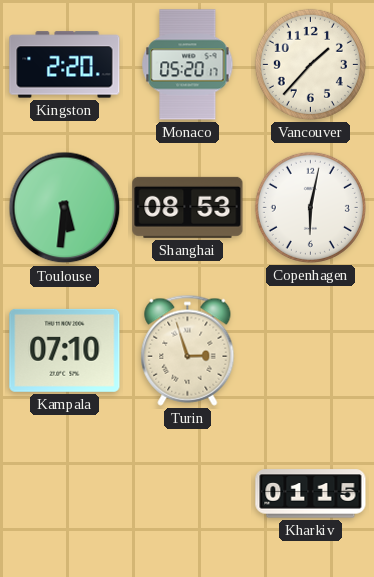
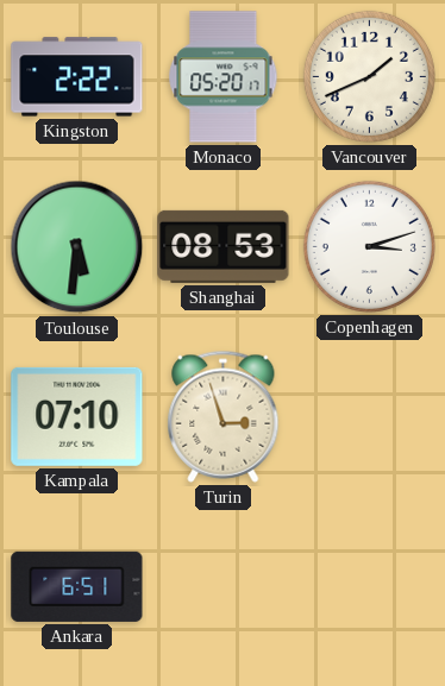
Kingston: 2:20 -> 2:22
Vancouver: 1:37 -> 1:41
Copenhagen: 6:02 -> 3:12
Ankara: none -> 6:51
Kharkiv: 01:15 -> none
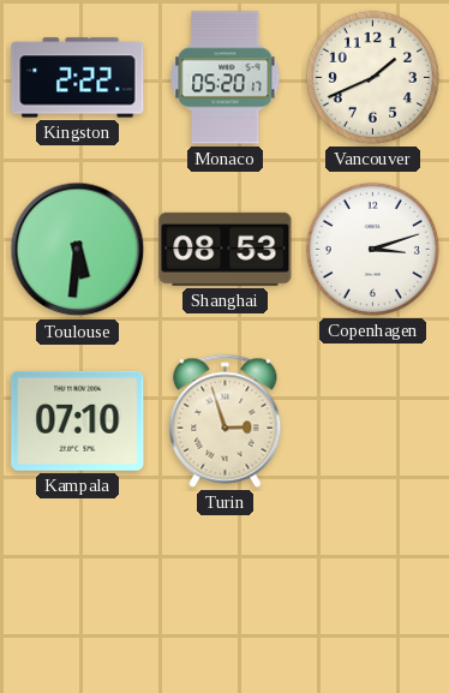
Ankara: 6:51 -> none
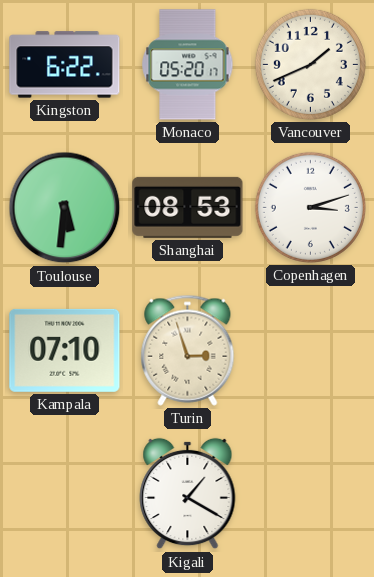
Kingston: 2:22 -> 6:22
Kigali: none -> 1:20
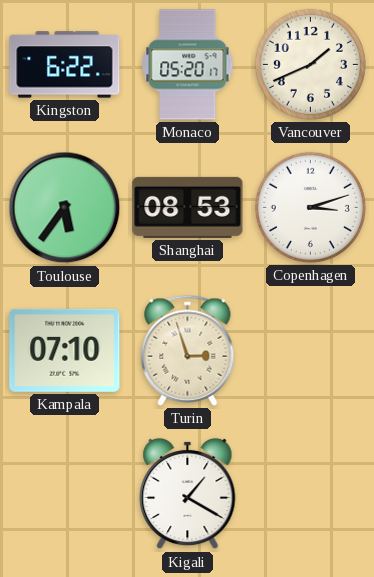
Toulouse: 5:31 -> 5:36
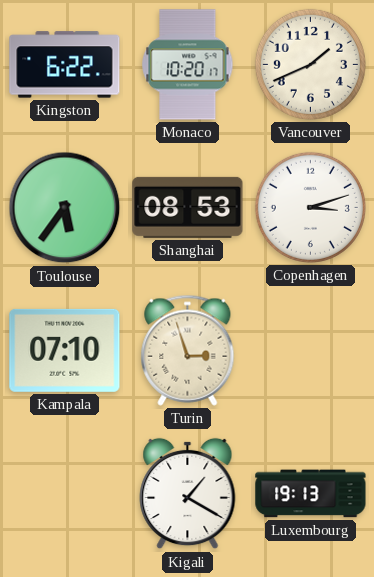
Monaco: 05:20 -> 10:20
Luxembourg: none -> 19:13
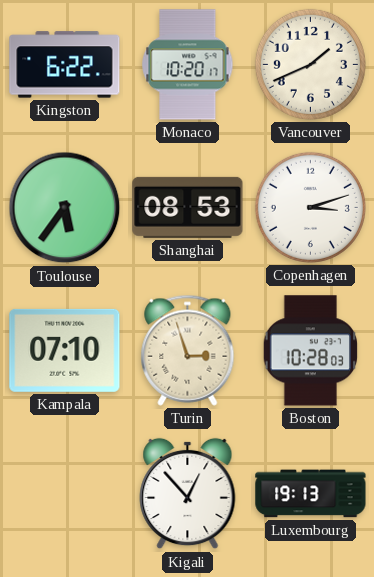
Boston: none -> 10:28
Kigali: 1:20 -> 12:53
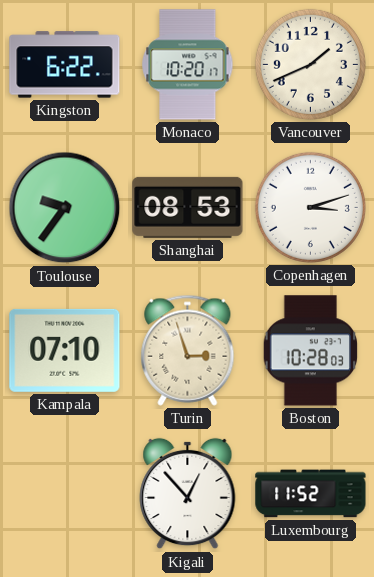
Toulouse: 5:36 -> 9:36
Luxembourg: 19:13 -> 11:52
